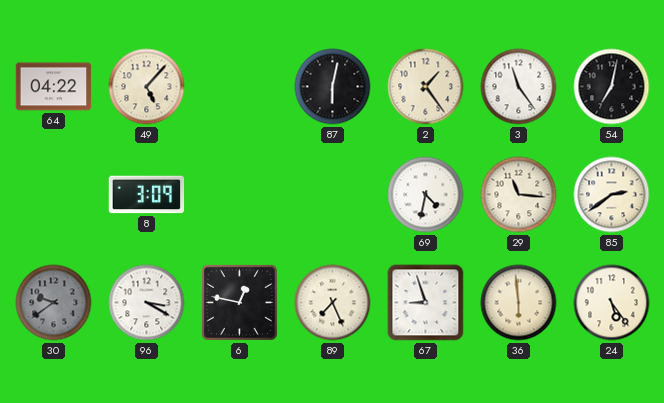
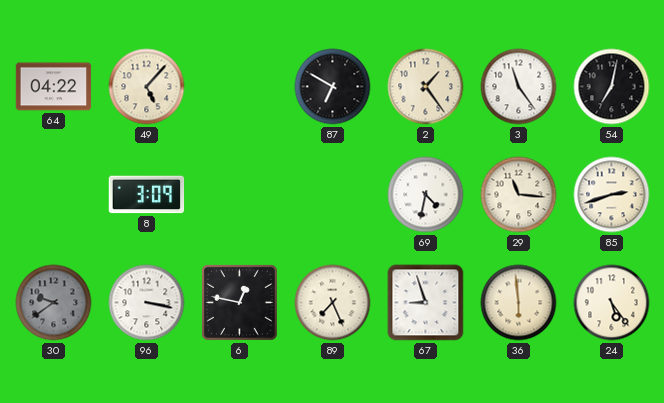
87: 6:02 -> 6:50
85: 2:39 -> 2:42
96: 3:20 -> 3:17
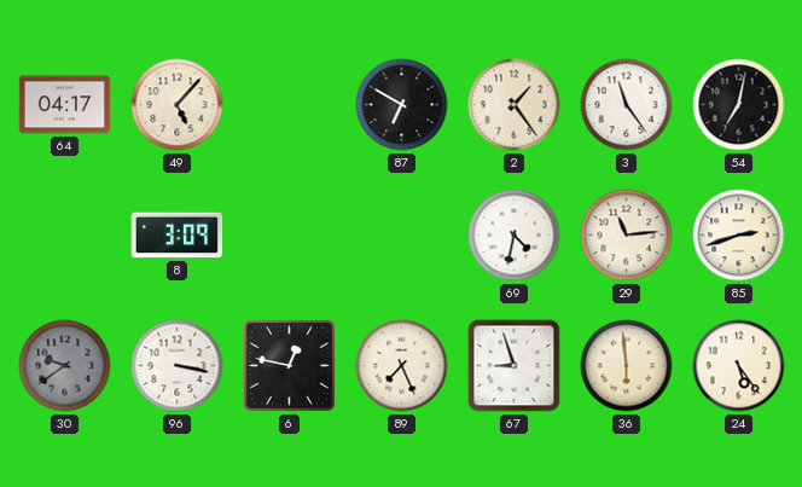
64: 04:22 -> 04:17
29: 11:16 -> 11:14
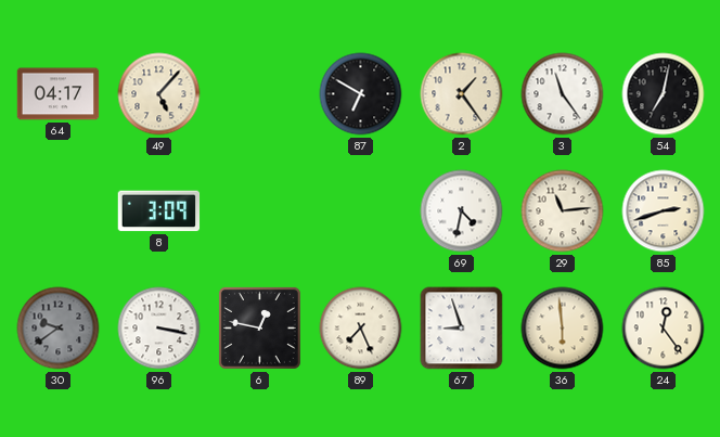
24: 5:24 -> 12:24
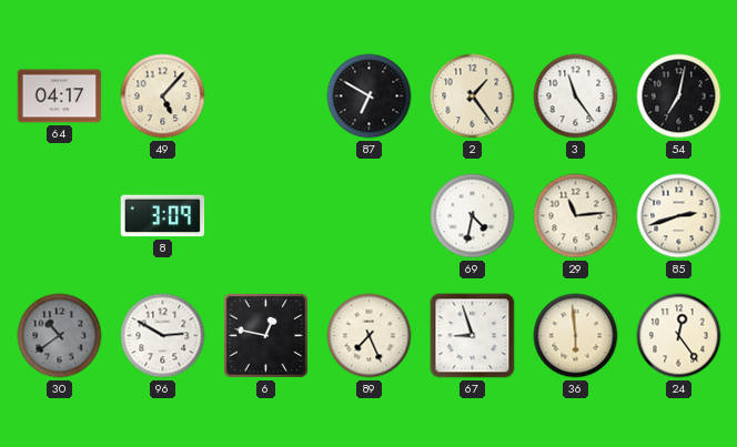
30: 9:39 -> 10:39
96: 3:17 -> 2:50
